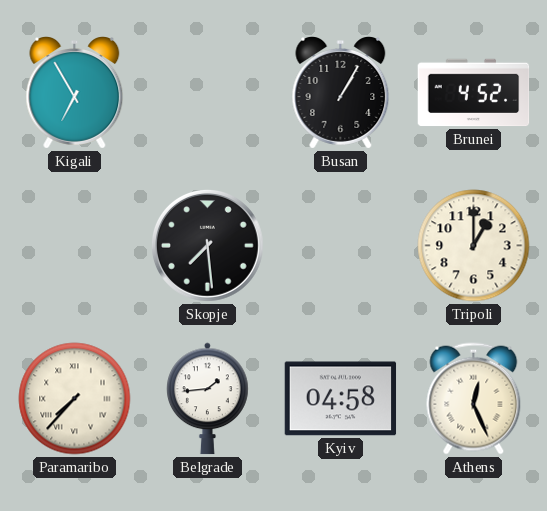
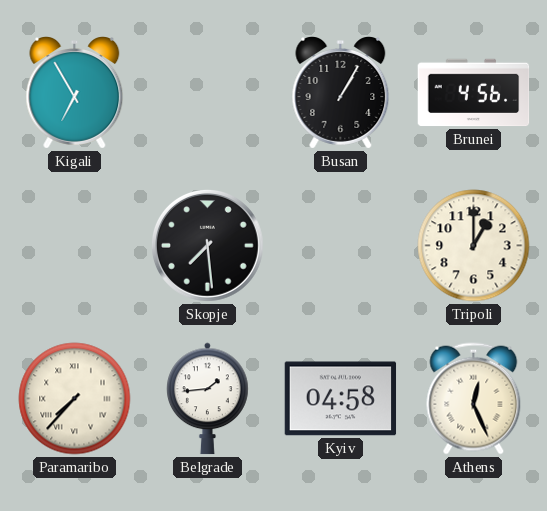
Brunei: 4:52 -> 4:56
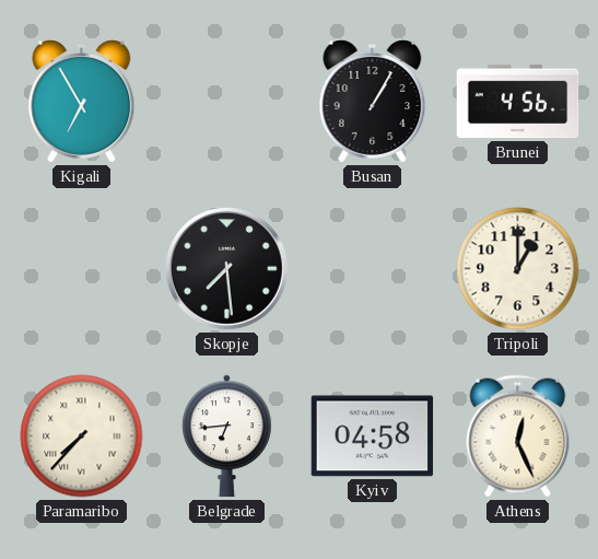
Belgrade: 1:44 -> 6:44
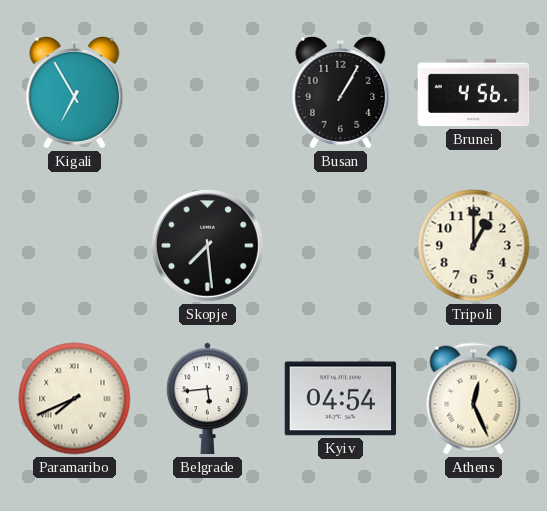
Paramaribo: 7:37 -> 7:41
Belgrade: 6:44 -> 5:44
Kyiv: 04:58 -> 04:54
